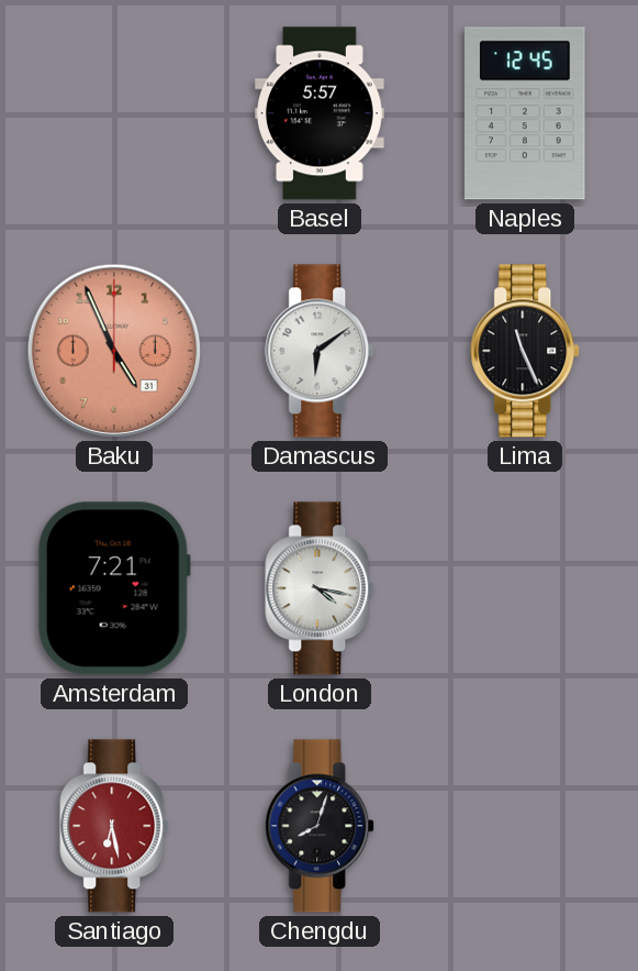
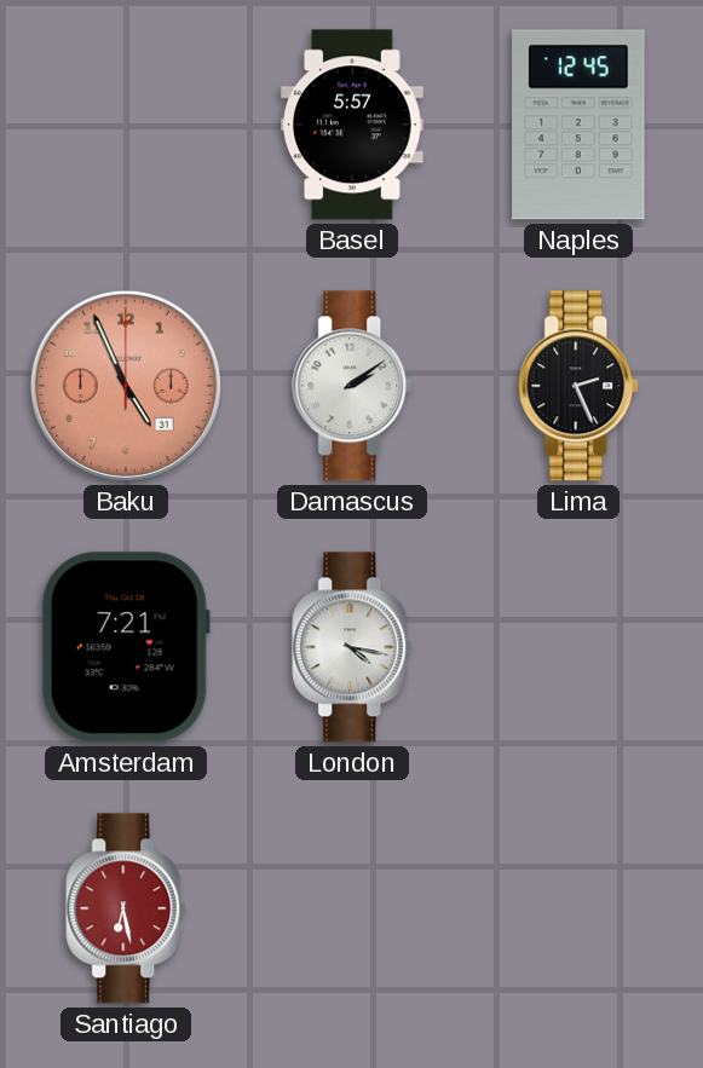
Damascus: 6:09 -> 2:09
Lima: 11:26 -> 2:26
Chengdu: 8:03 -> none
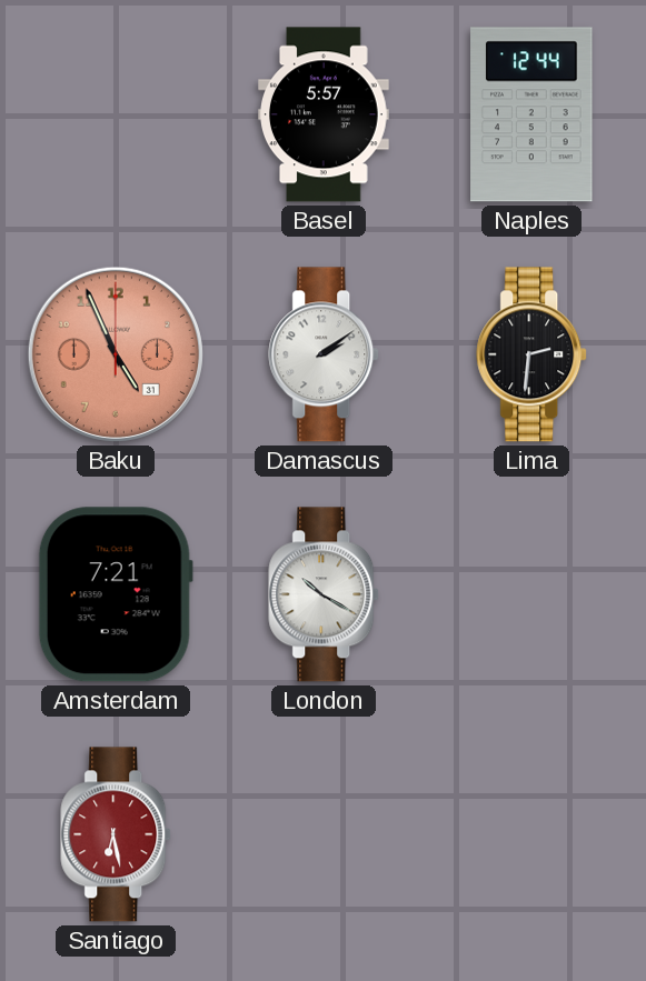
Naples: 12:45 -> 12:44
Lima: 2:26 -> 2:31
London: 4:17 -> 10:20
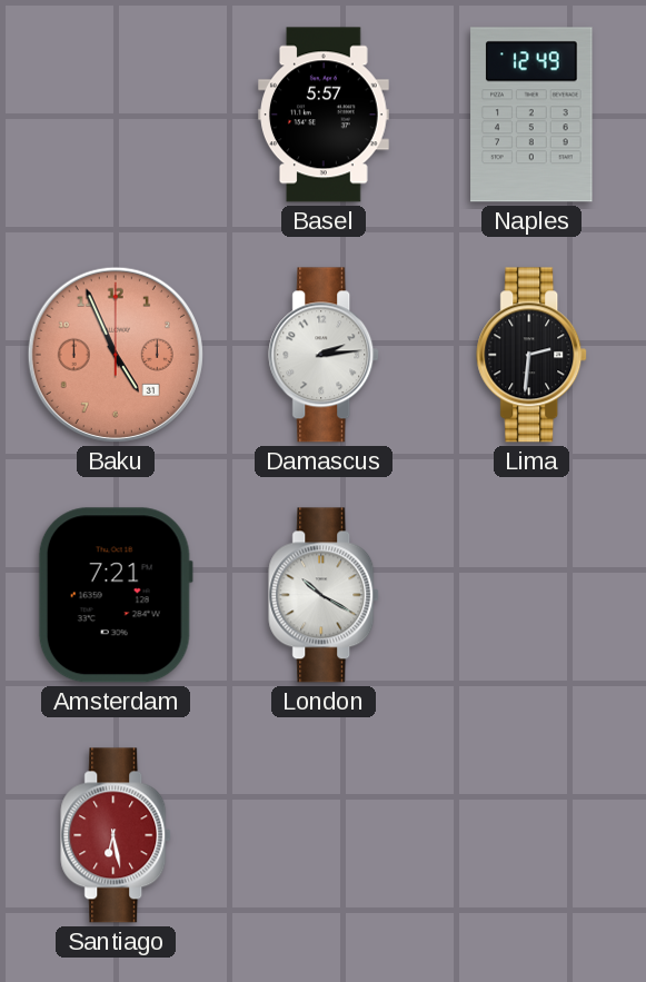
Naples: 12:44 -> 12:49
Damascus: 2:09 -> 2:14
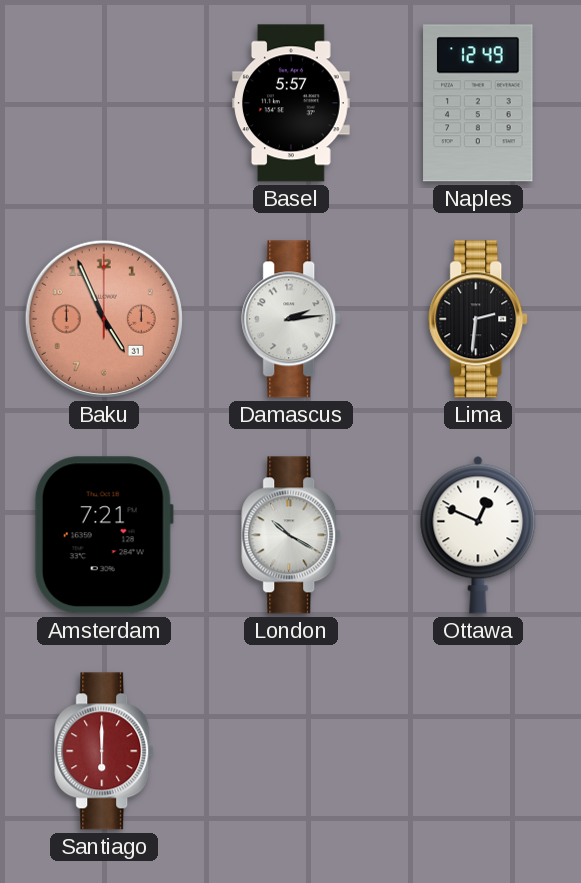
Ottawa: none -> 12:49
Santiago: 6:28 -> 6:00
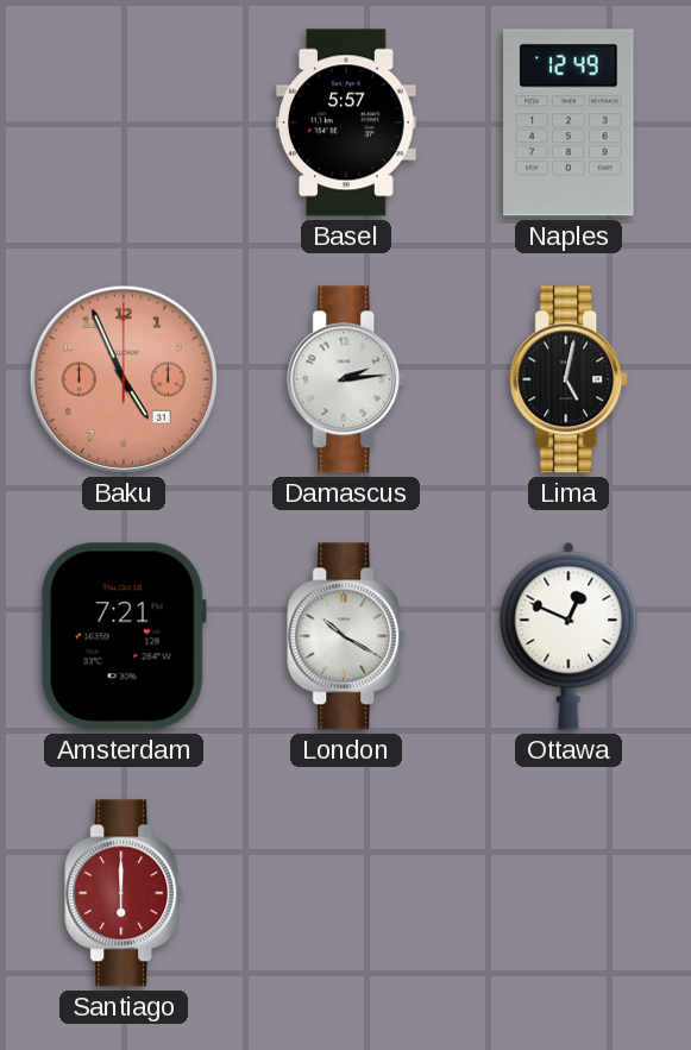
Lima: 2:31 -> 5:02
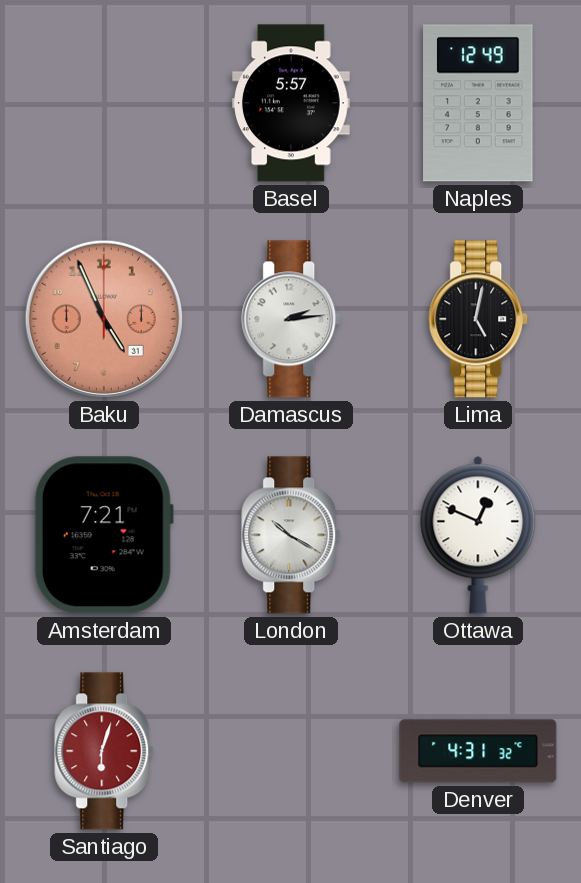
Santiago: 6:00 -> 6:03
Denver: none -> 4:31
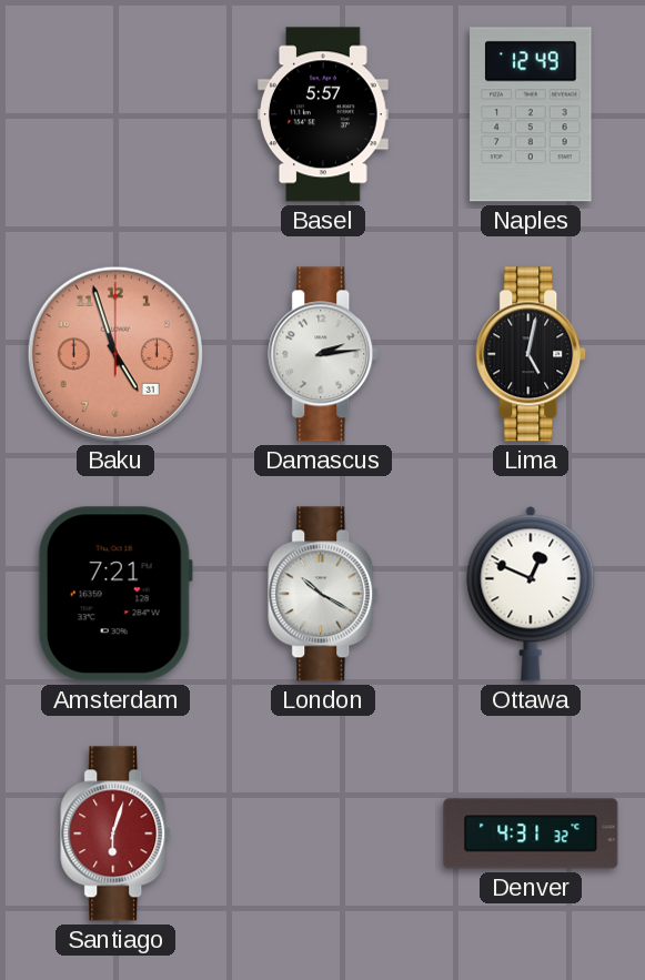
Baku: 4:56 -> 4:57
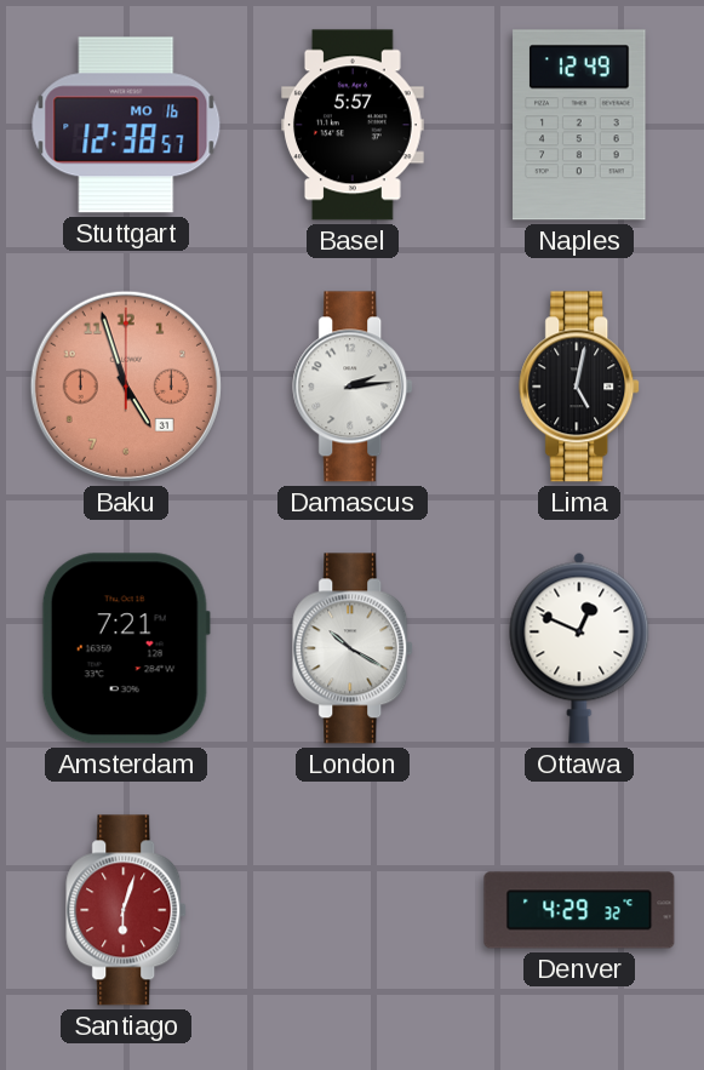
Stuttgart: none -> 12:38
Denver: 4:31 -> 4:29
